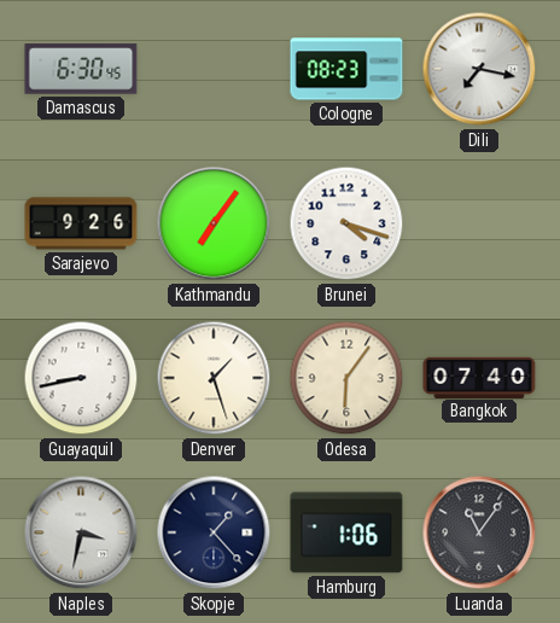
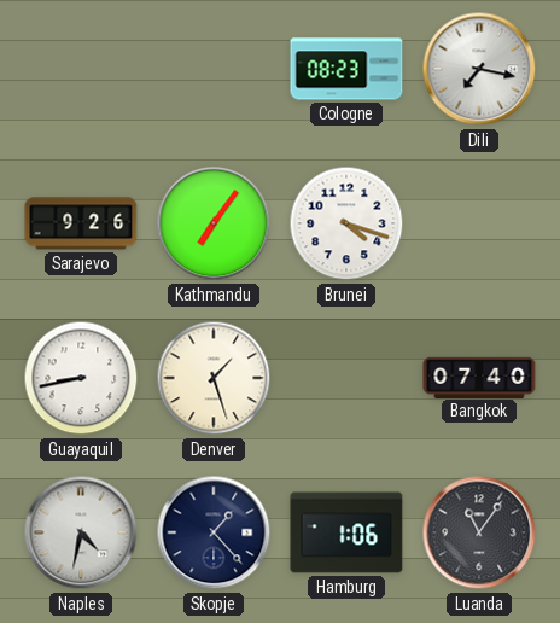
Damascus: 6:30 -> none
Odesa: 6:06 -> none
Naples: 3:32 -> 4:32
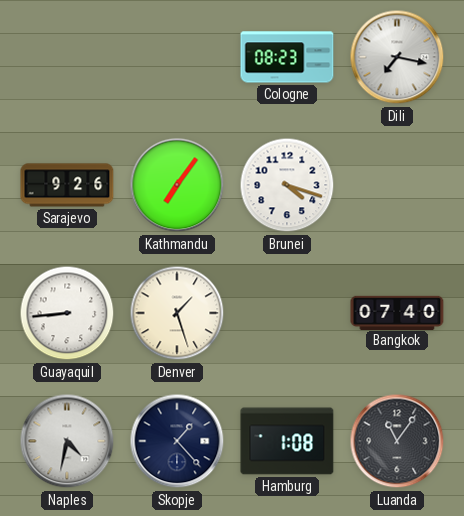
Guayaquil: 8:43 -> 8:44
Hamburg: 1:06 -> 1:08
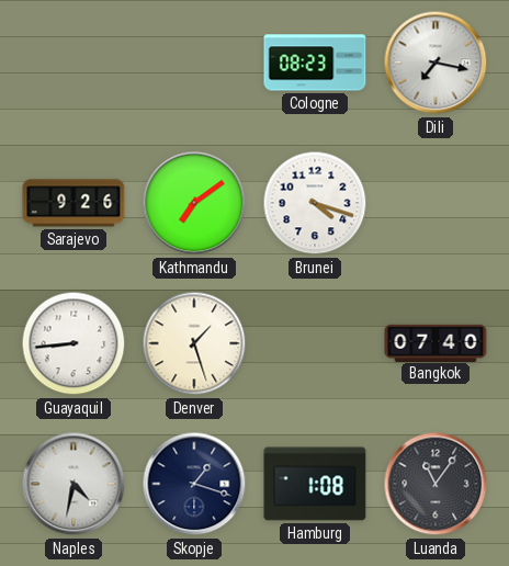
Kathmandu: 7:06 -> 7:09
Skopje: 1:23 -> 1:18
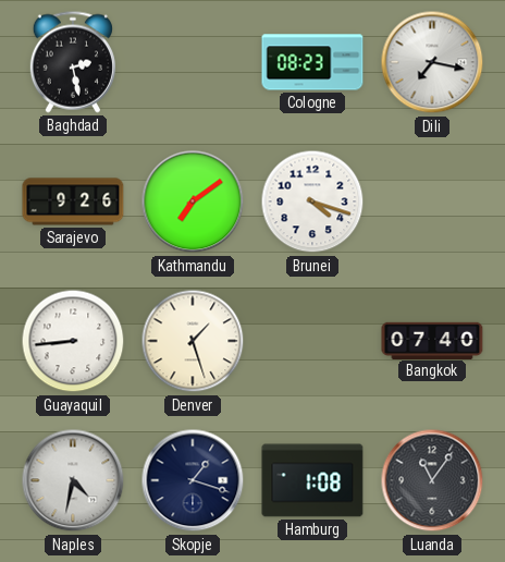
Baghdad: none -> 2:28
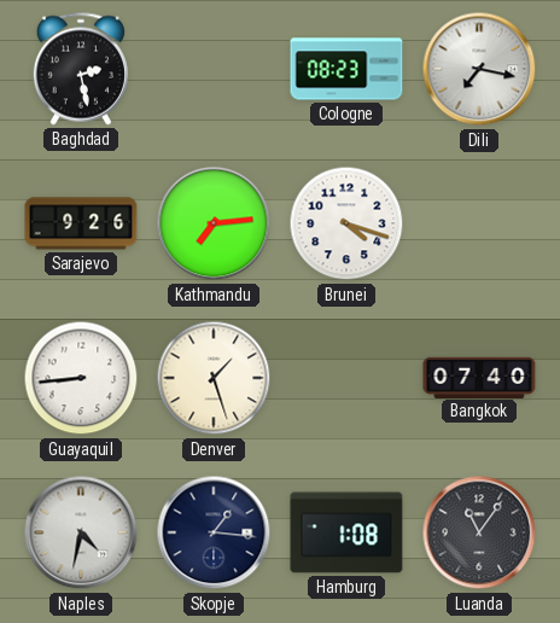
Kathmandu: 7:09 -> 7:14
Skopje: 1:18 -> 1:16
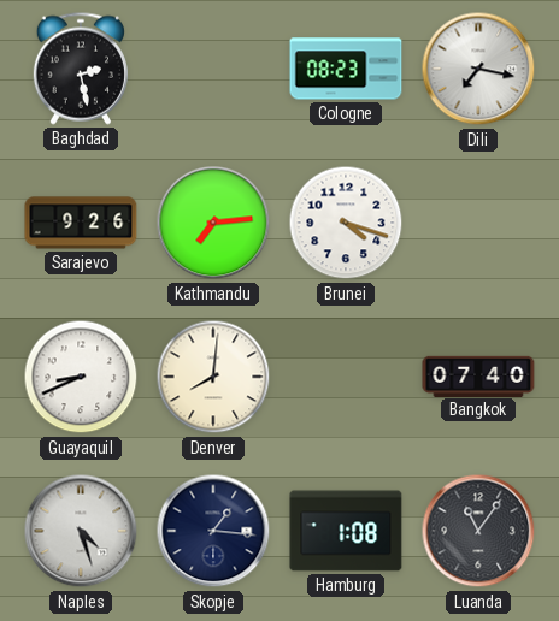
Guayaquil: 8:44 -> 8:41
Denver: 1:27 -> 8:01
Naples: 4:32 -> 4:27
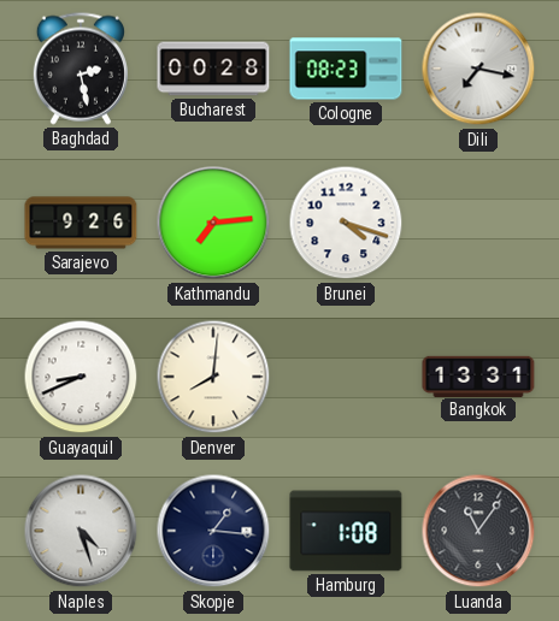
Bucharest: none -> 00:28
Bangkok: 07:40 -> 13:31
